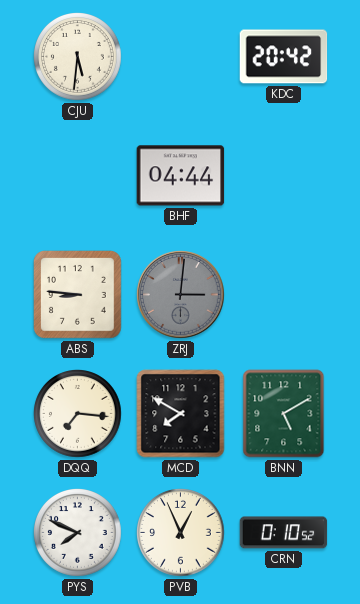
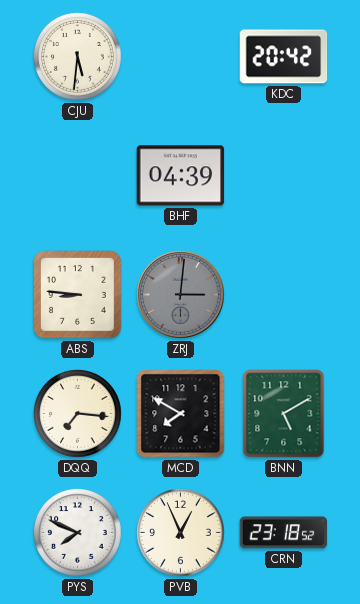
BHF: 04:44 -> 04:39
CRN: 0:10 -> 23:18
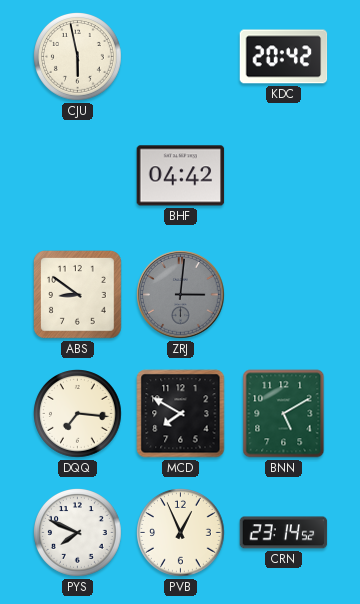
CJU: 5:31 -> 5:58
BHF: 04:39 -> 04:42
ABS: 8:46 -> 8:51
CRN: 23:18 -> 23:14
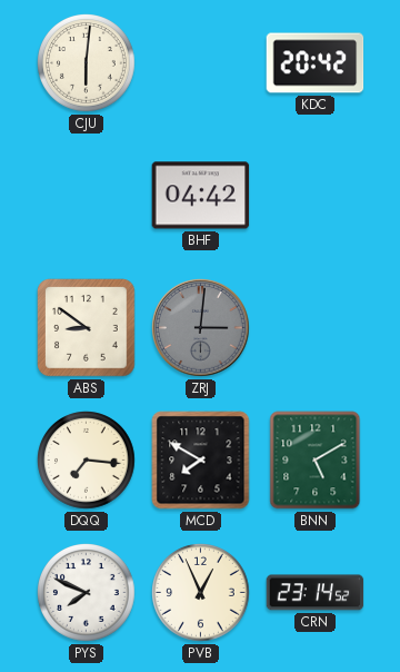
CJU: 5:58 -> 6:01
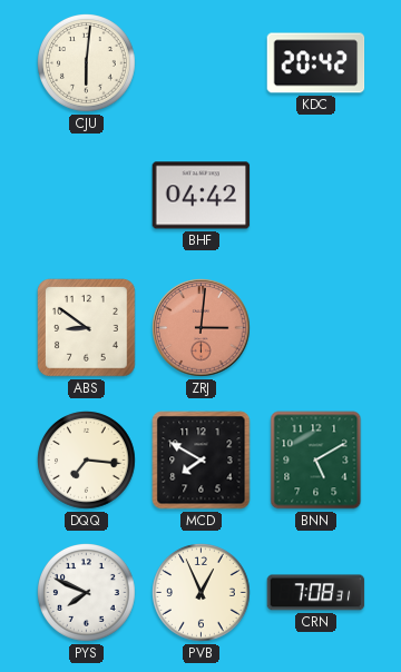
ZRJ dial: grey -> salmon
CRN: 23:14 -> 7:08
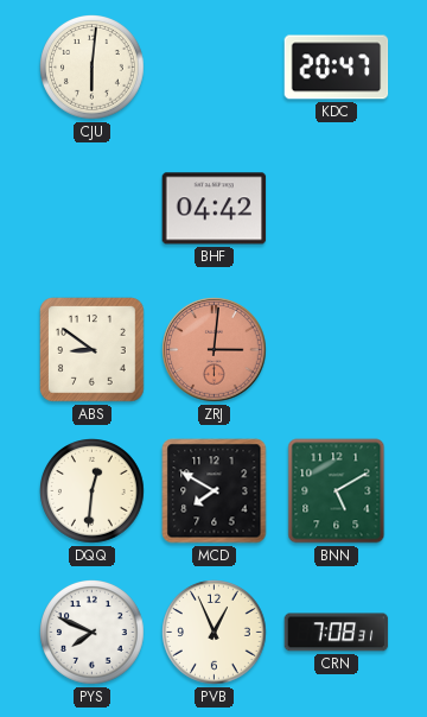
KDC: 20:42 -> 20:47
DQQ: 7:16 -> 12:31
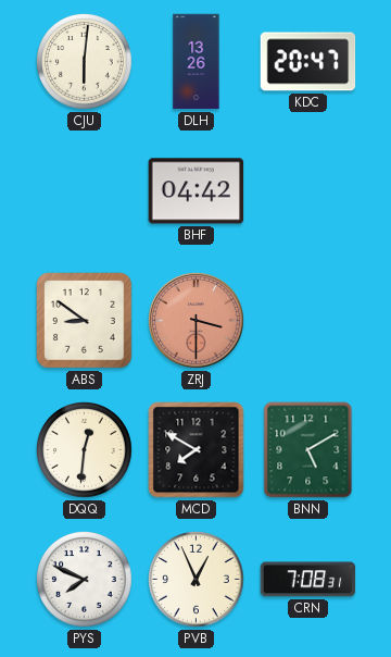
DLH: none -> 13:26
ZRJ: 3:01 -> 3:30
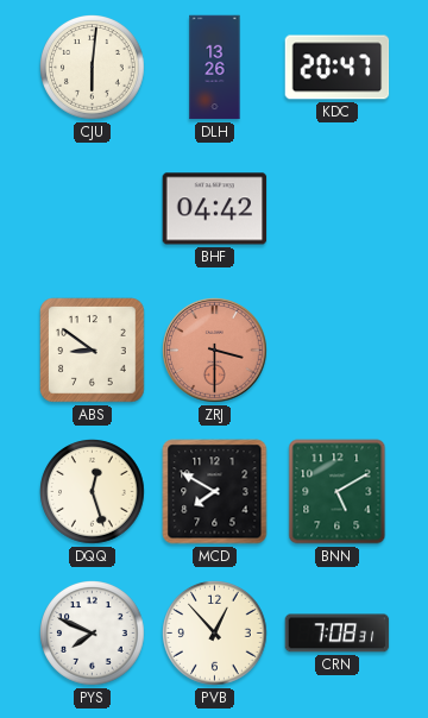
DQQ: 12:31 -> 12:27
PVB: 12:56 -> 12:53
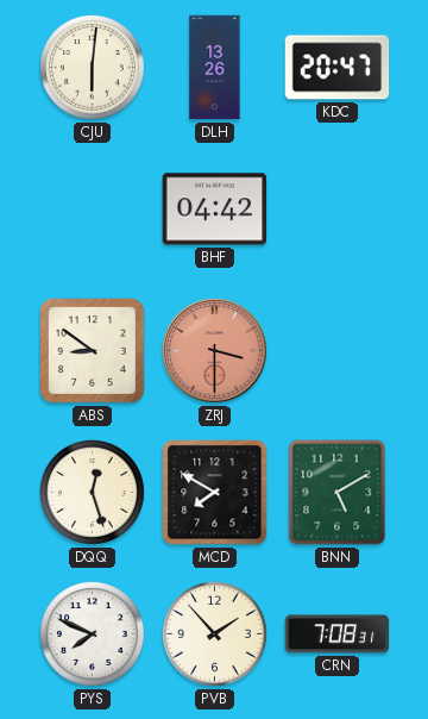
PVB: 12:53 -> 1:53
